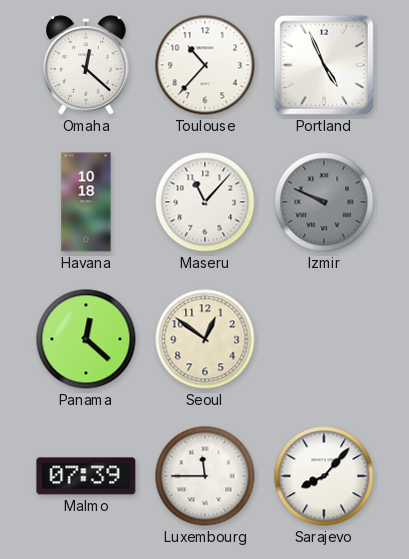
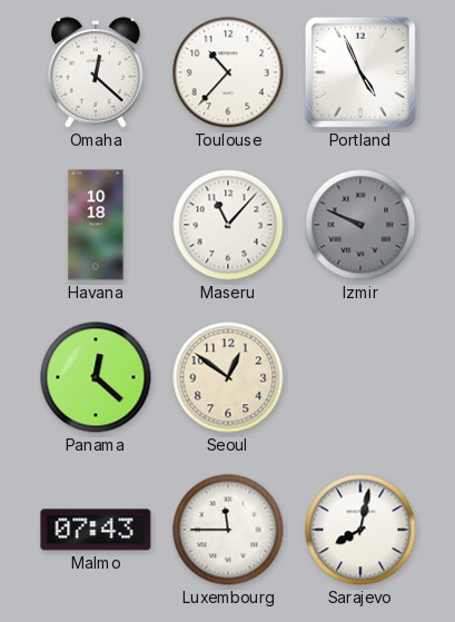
Malmo: 07:39 -> 07:43
Sarajevo: 8:07 -> 8:02
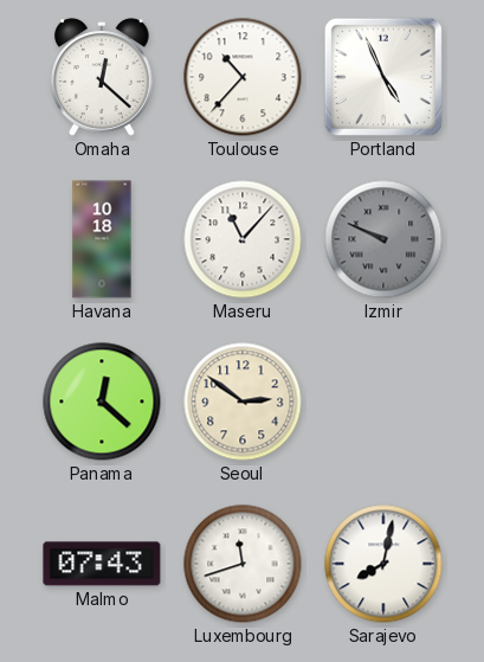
Seoul: 12:51 -> 2:51
Luxembourg: 11:45 -> 11:42
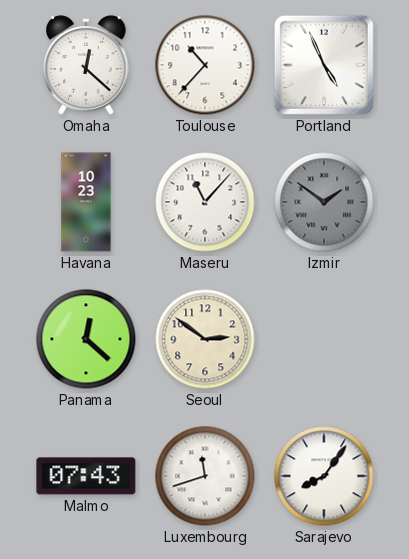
Havana: 10:18 -> 10:23
Izmir: 9:49 -> 1:51
Sarajevo: 8:02 -> 8:06
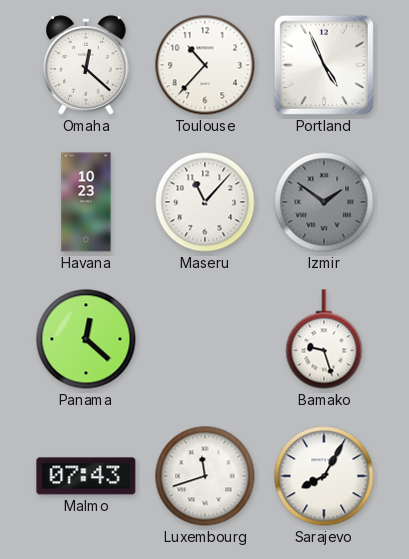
Seoul: 2:51 -> none
Bamako: none -> 9:27
Sarajevo: 8:06 -> 8:05
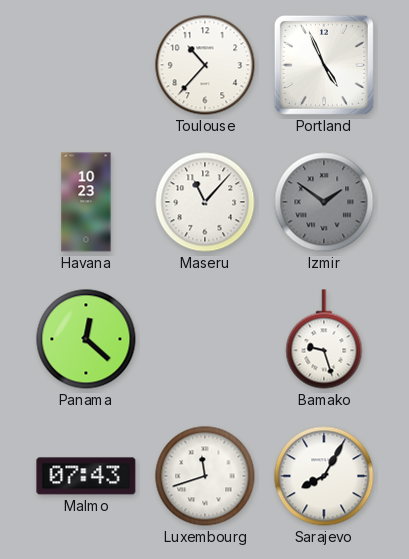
Omaha: 12:22 -> none
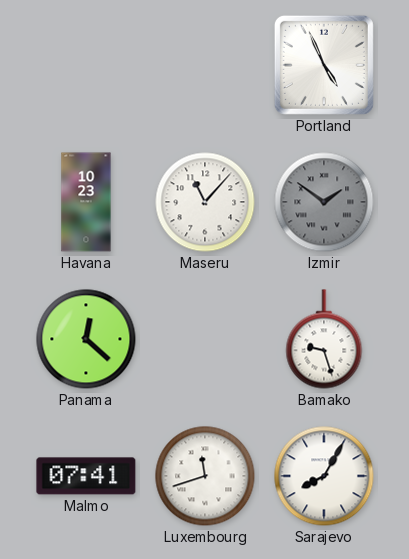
Toulouse: 10:37 -> none
Malmo: 07:43 -> 07:41
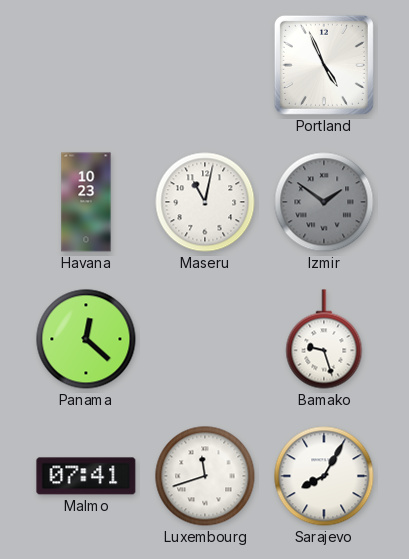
Maseru: 11:07 -> 11:02
